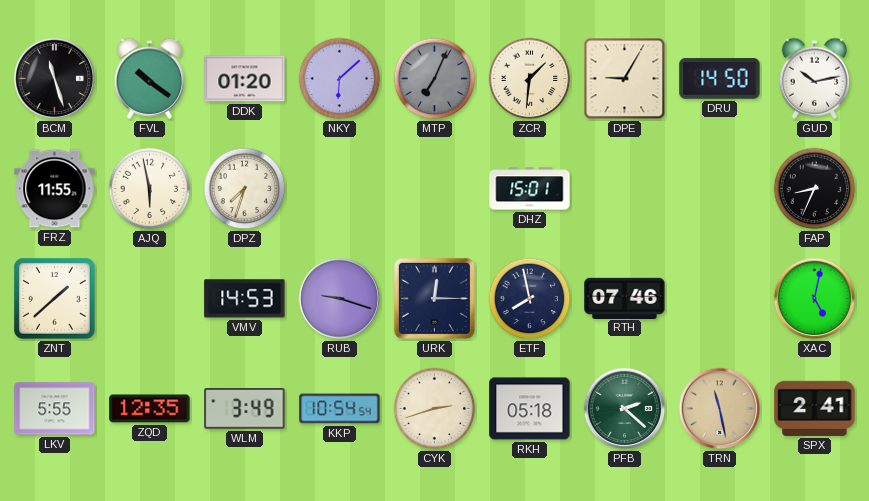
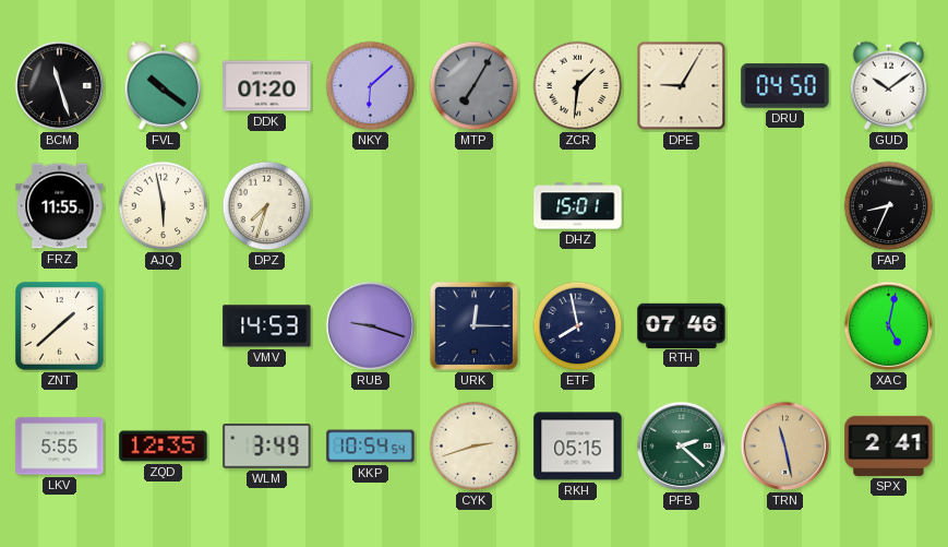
MTP: 7:04 -> 7:05
DRU: 14:50 -> 04:50
GUD: 10:13 -> 10:09
RKH: 05:18 -> 05:15
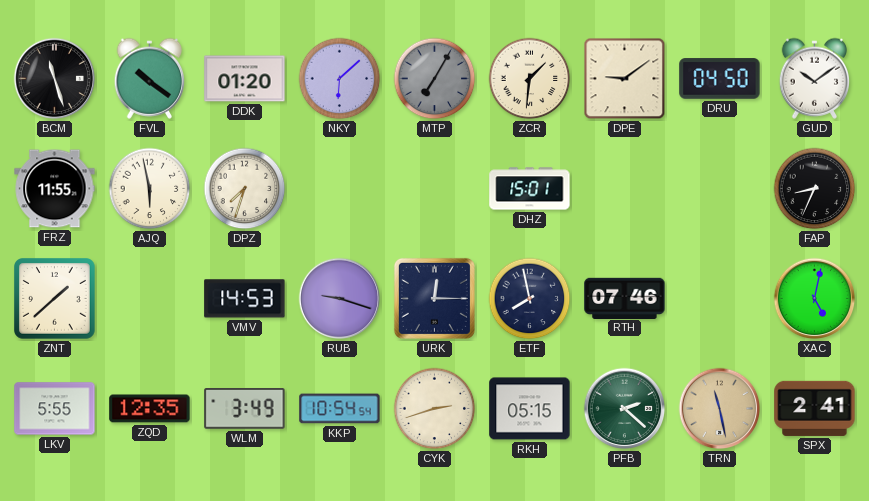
DPE: 9:05 -> 9:09
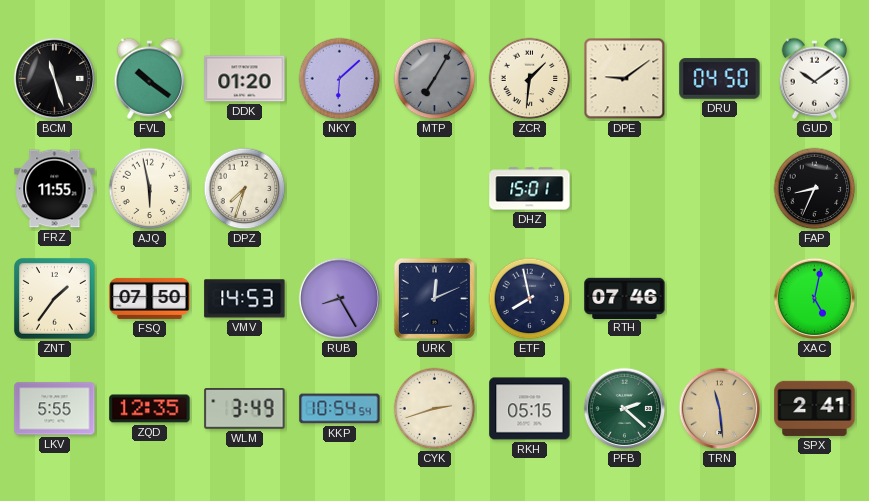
ZNT: 1:38 -> 1:36
FSQ: none -> 07:50
RUB: 9:18 -> 8:25
URK: 12:15 -> 12:11
TRN: 11:28 -> 11:29
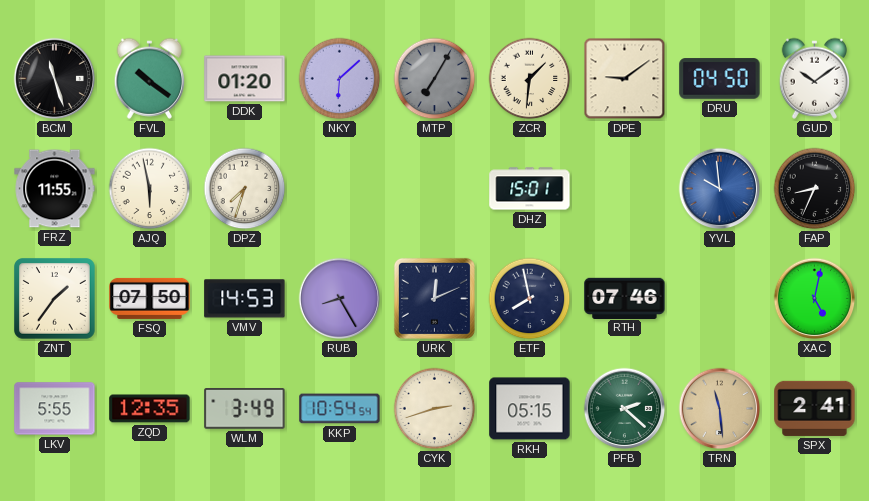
YVL: none -> 9:59
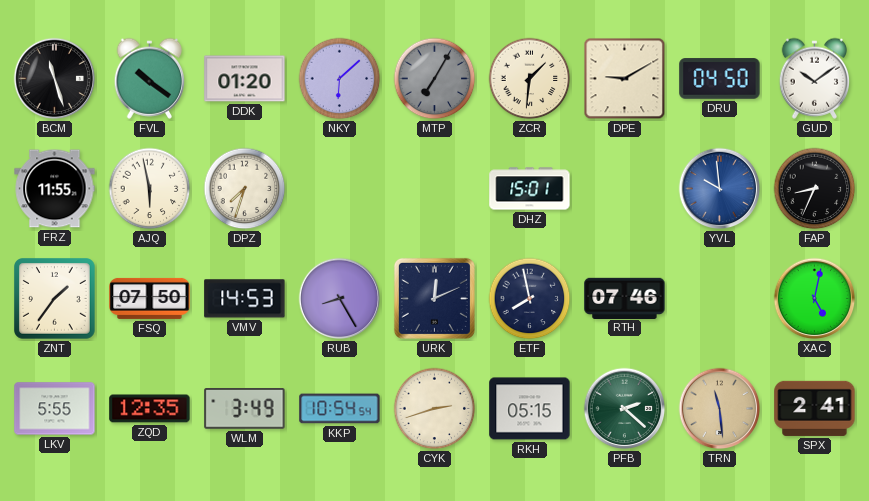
DPE: 9:09 -> 9:10
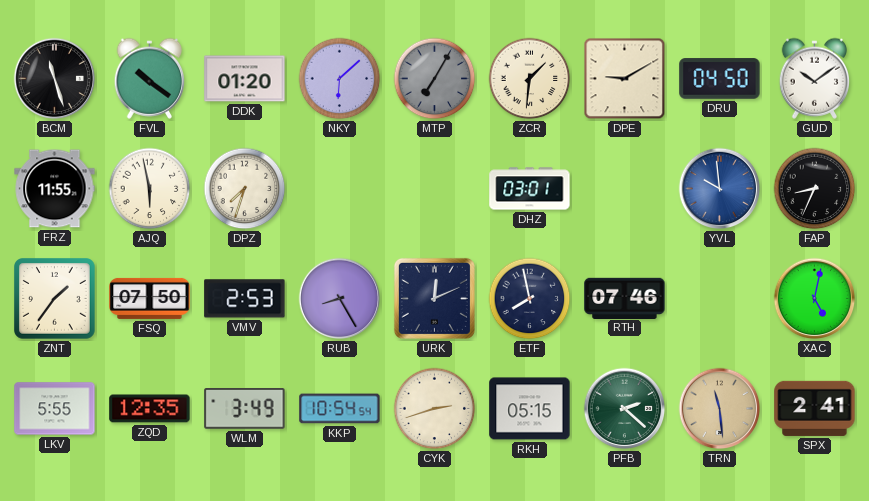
DHZ: 15:01 -> 03:01
VMV: 14:53 -> 2:53
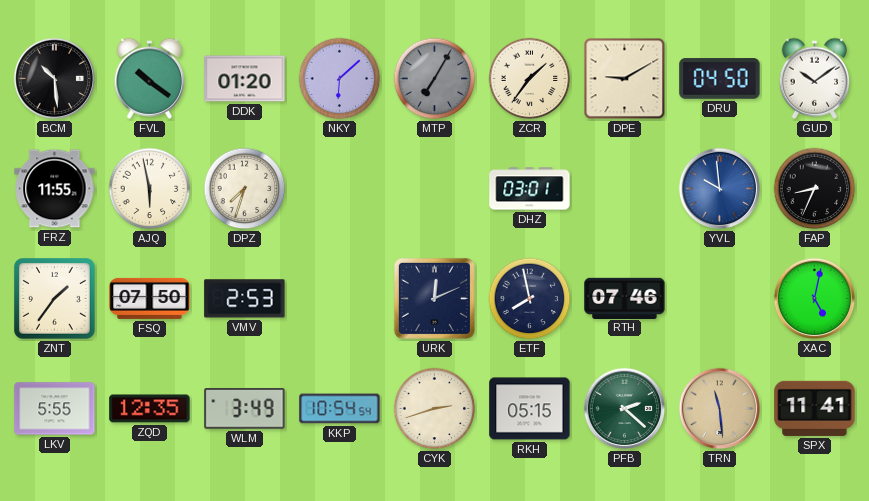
BCM: 11:27 -> 10:29
ZCR: 1:31 -> 1:36
RUB: 8:25 -> none
SPX: 2:41 -> 11:41
